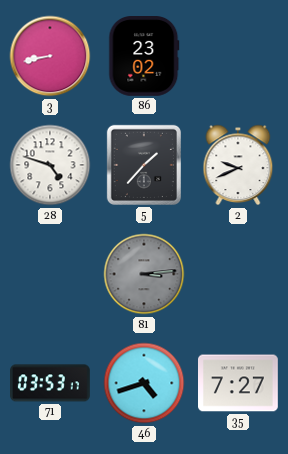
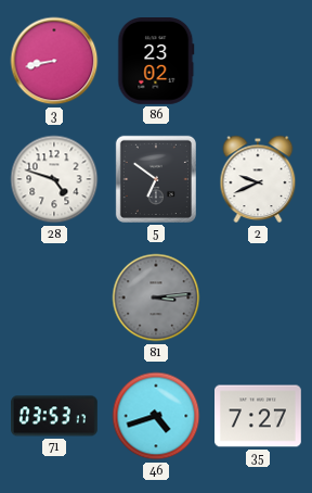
5: 1:37 -> 6:51
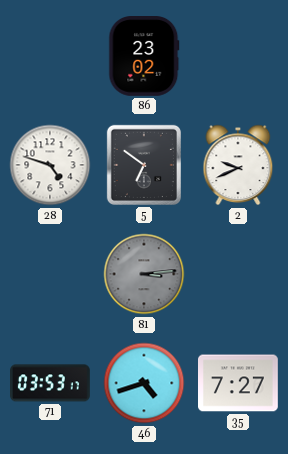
3: 8:43 -> none
